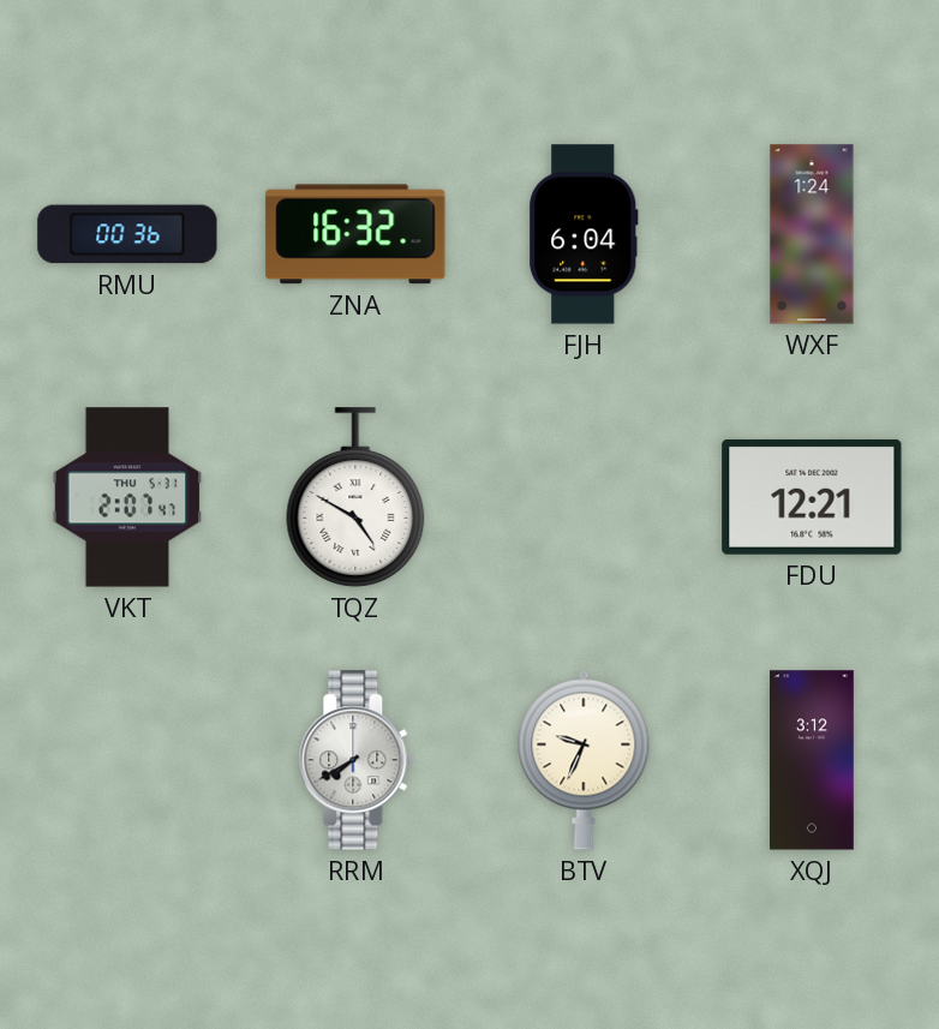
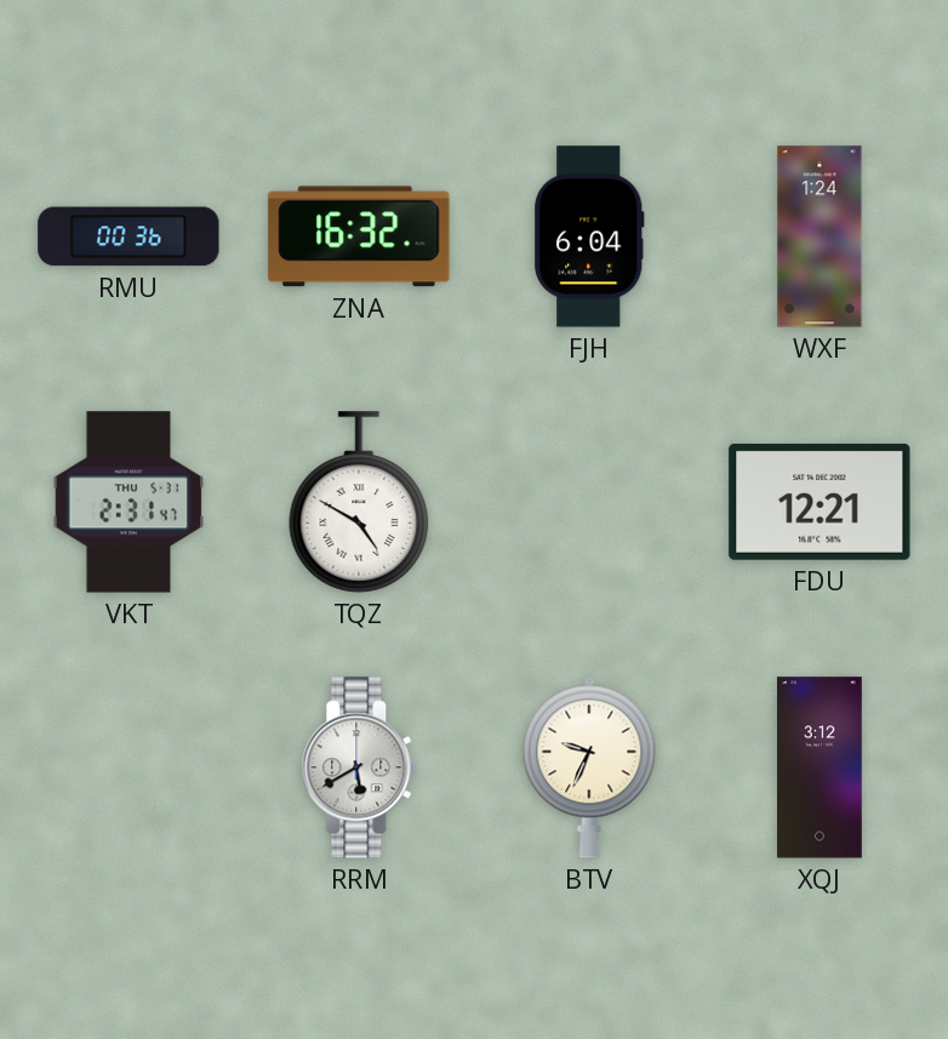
VKT: 2:07 -> 2:31
RRM: 7:40 -> 5:40
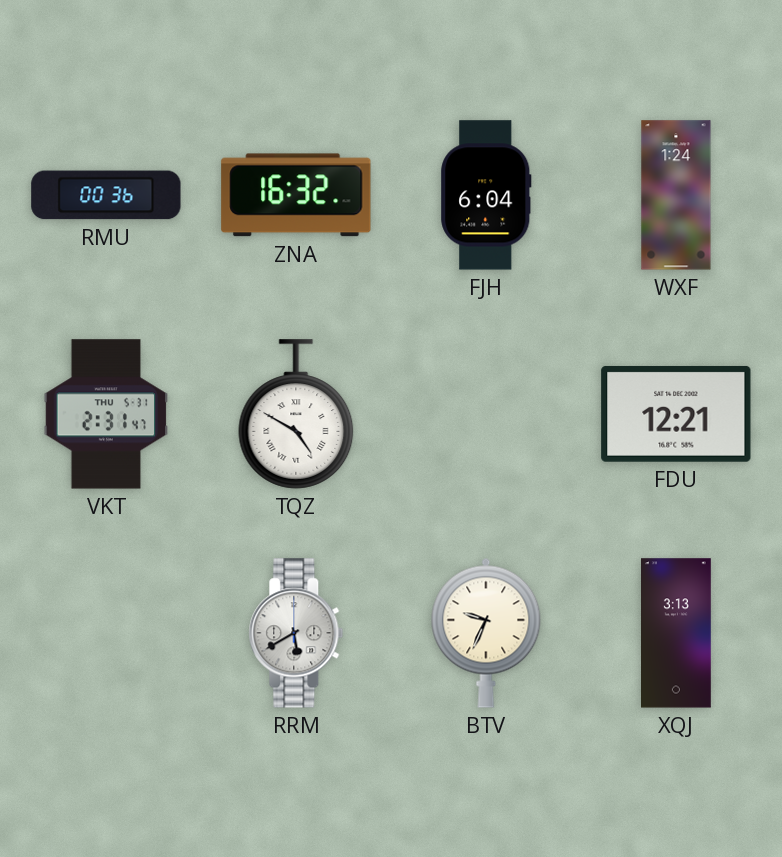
XQJ: 3:12 -> 3:13
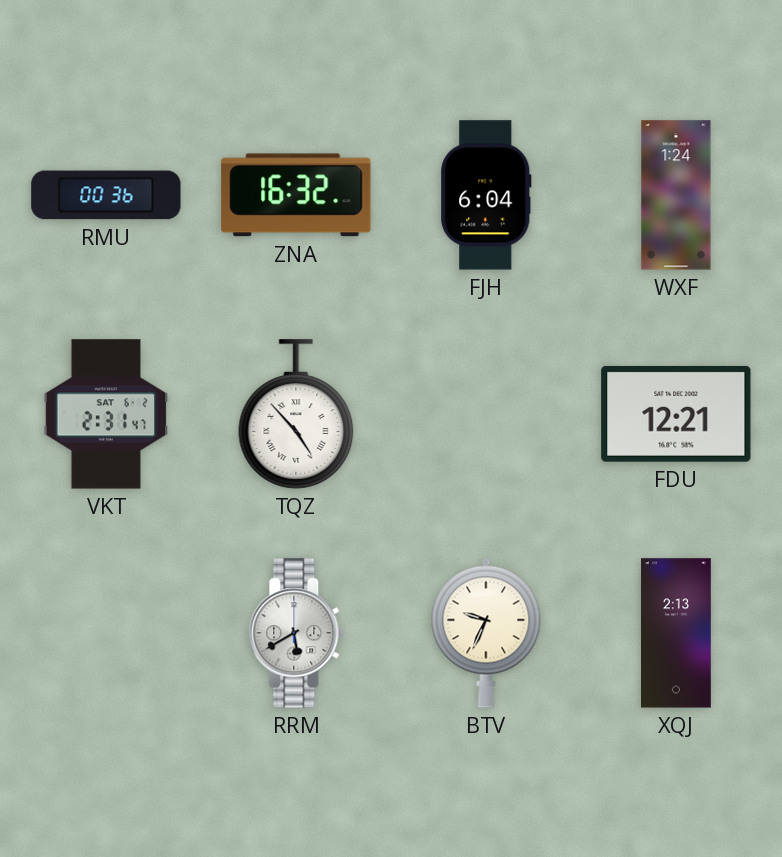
VKT date: THU 5-31 -> SAT 6-2
TQZ: 4:50 -> 4:53
XQJ: 3:13 -> 2:13
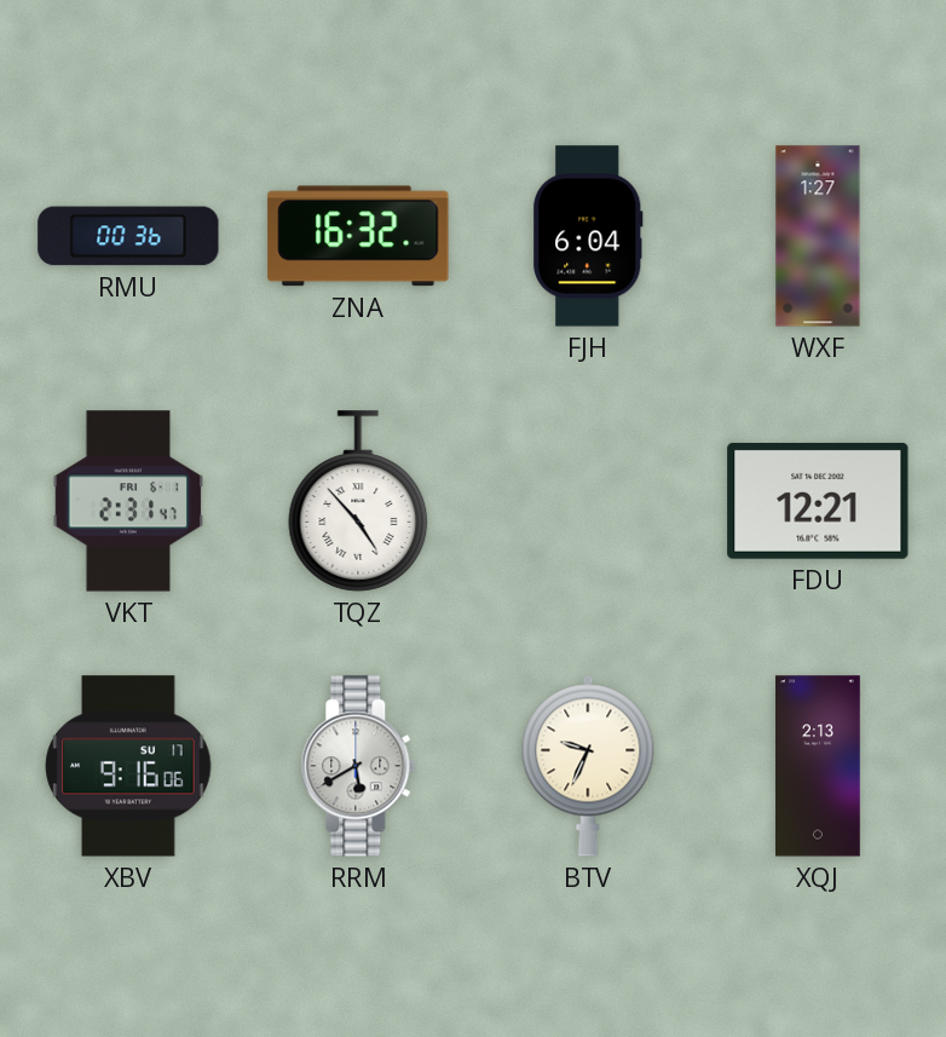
WXF: 1:24 -> 1:27
VKT date: SAT 6-2 -> FRI 6-1
XBV: none -> 9:16
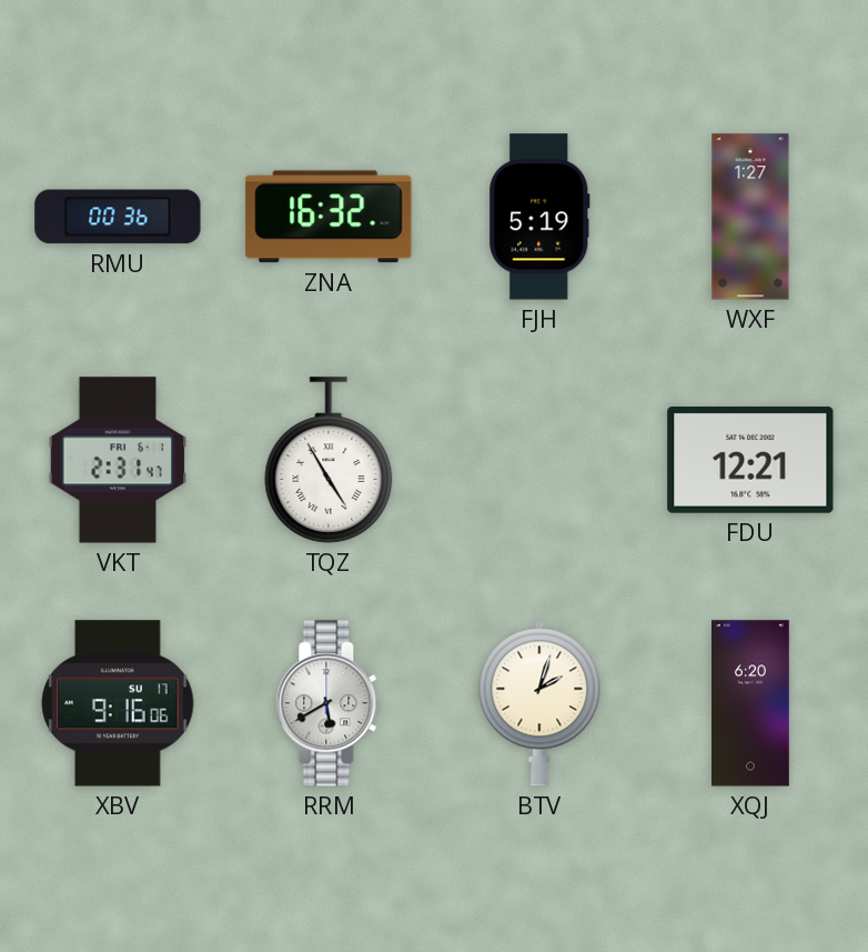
FJH: 6:04 -> 5:19
TQZ: 4:53 -> 4:55
BTV: 9:34 -> 2:03
XQJ: 2:13 -> 6:20
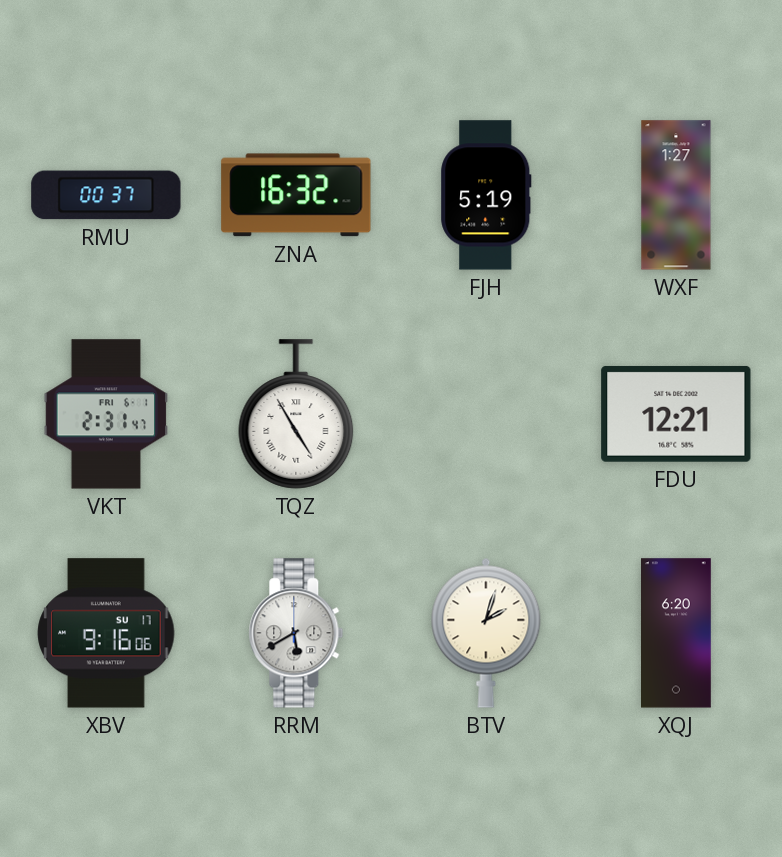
RMU: 00:36 -> 00:37
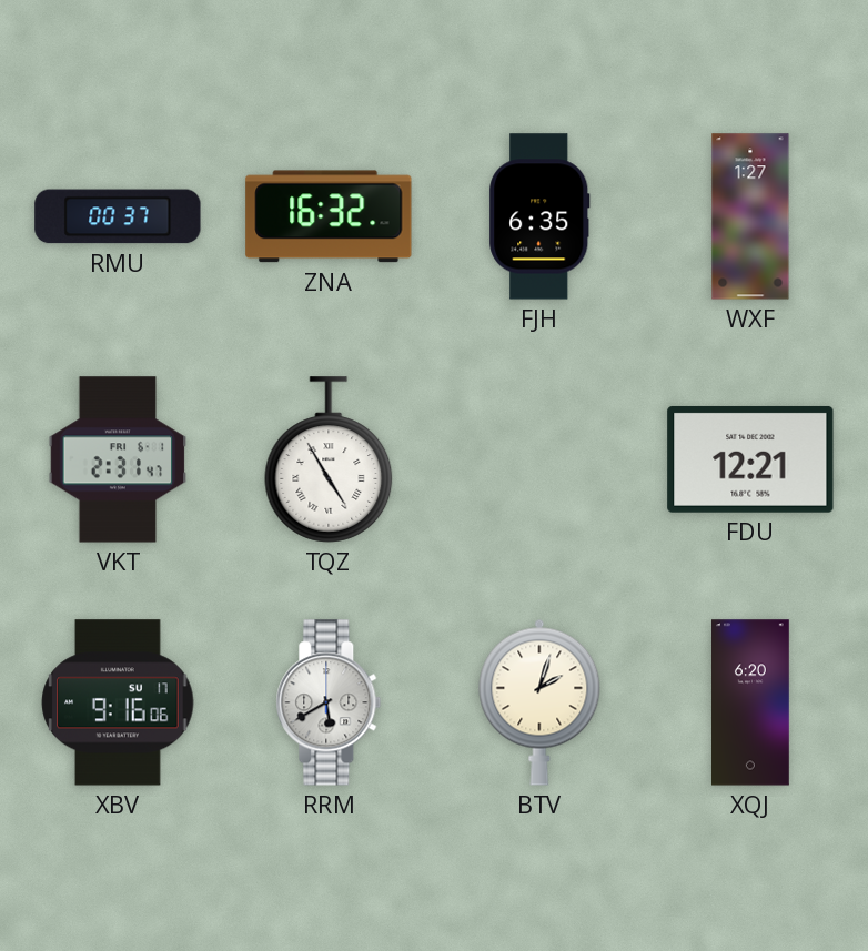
FJH: 5:19 -> 6:35
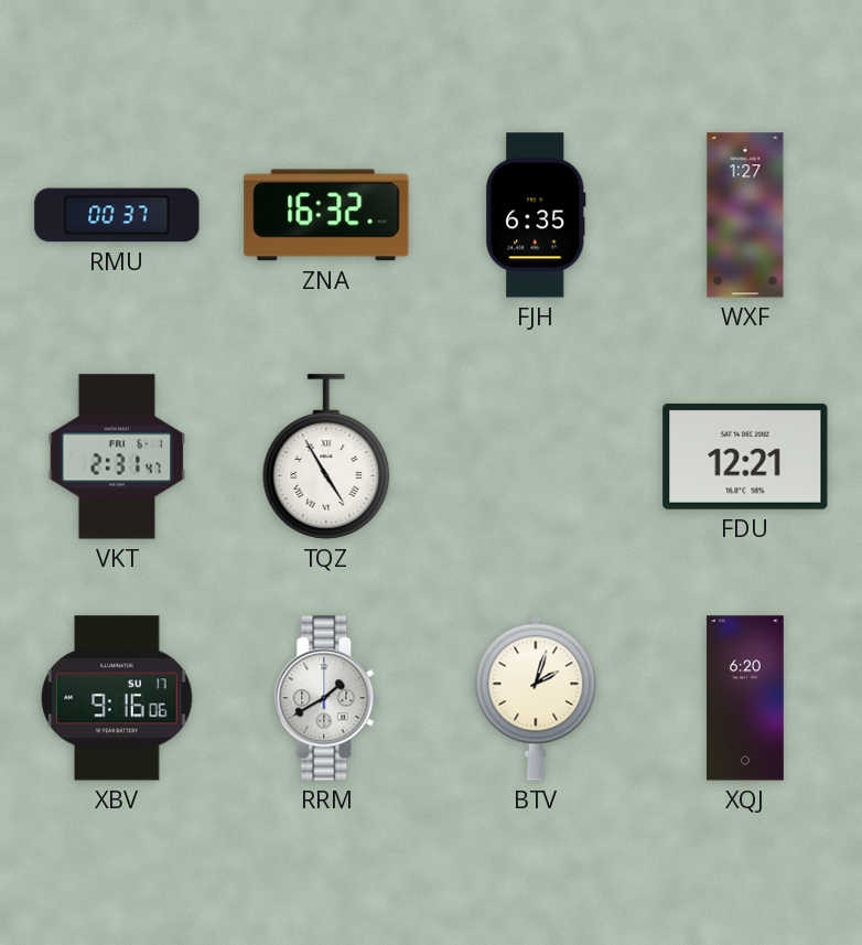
RRM: 5:40 -> 1:40
